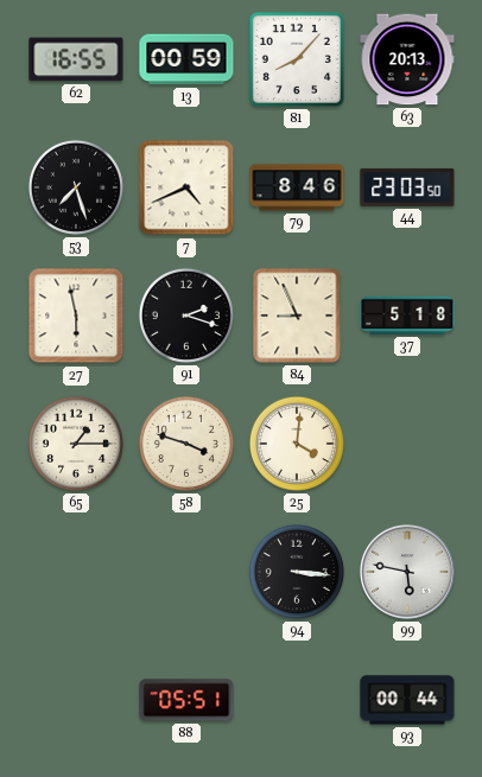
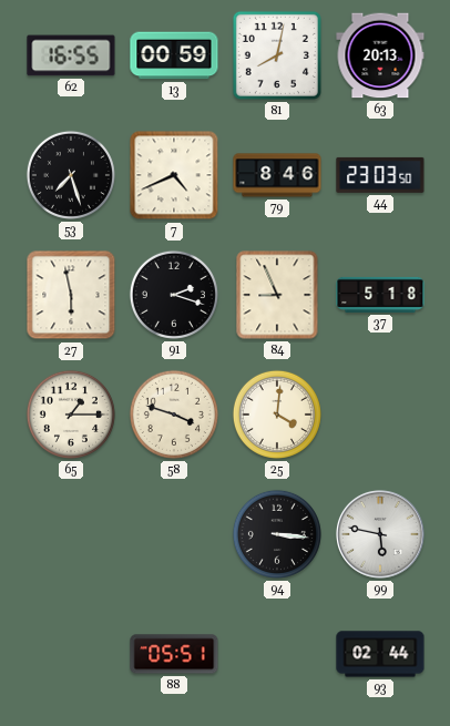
81: 8:07 -> 8:02
93: 00:44 -> 02:44
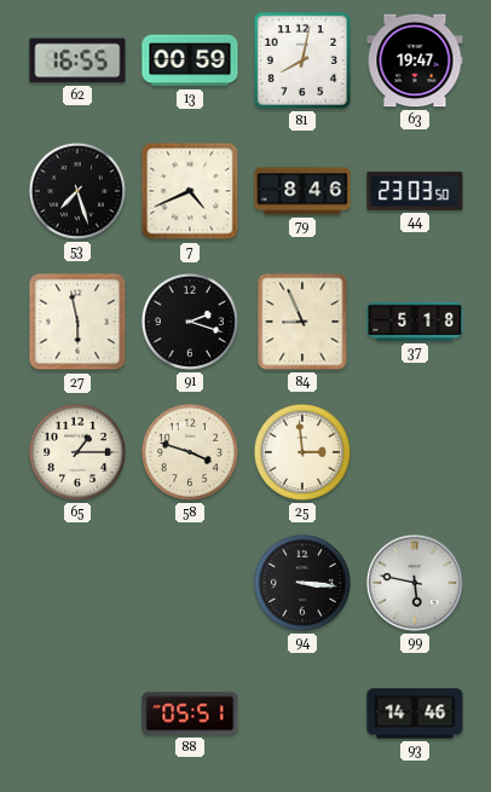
63: 20:13 -> 19:47
25: 4:01 -> 2:59
93: 02:44 -> 14:46
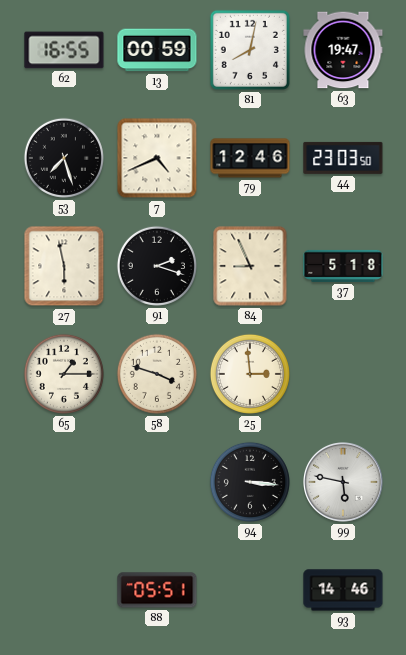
79: 8:46 -> 12:46
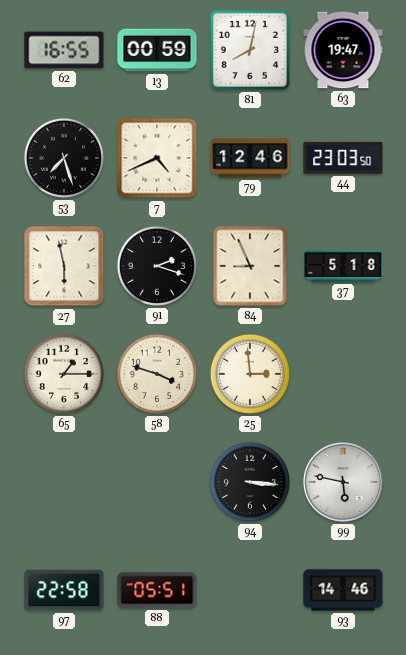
97: none -> 22:58
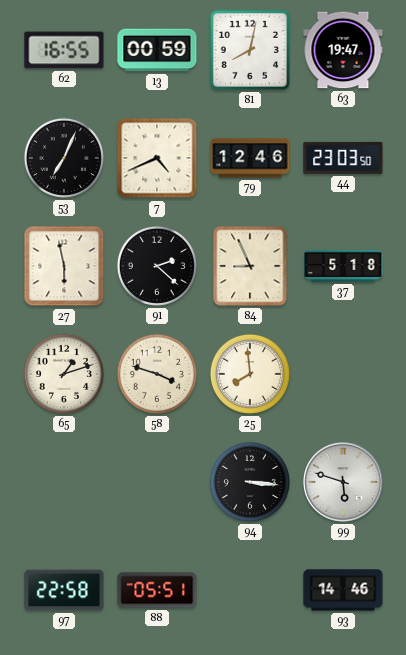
53: 7:27 -> 7:04
91: 2:18 -> 2:22
65: 1:15 -> 1:12
25: 2:59 -> 7:59
99: 5:47 -> 5:48
